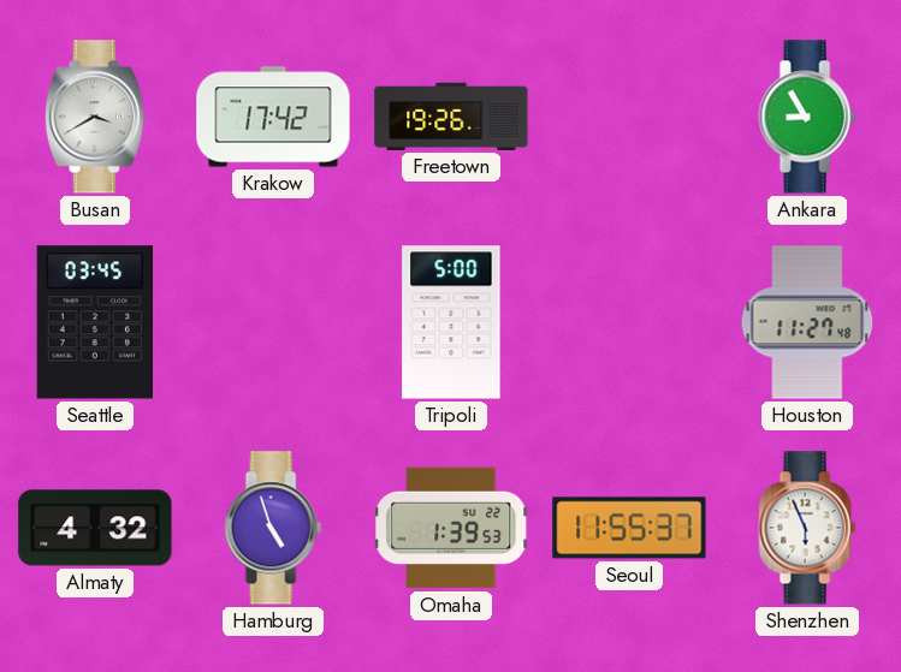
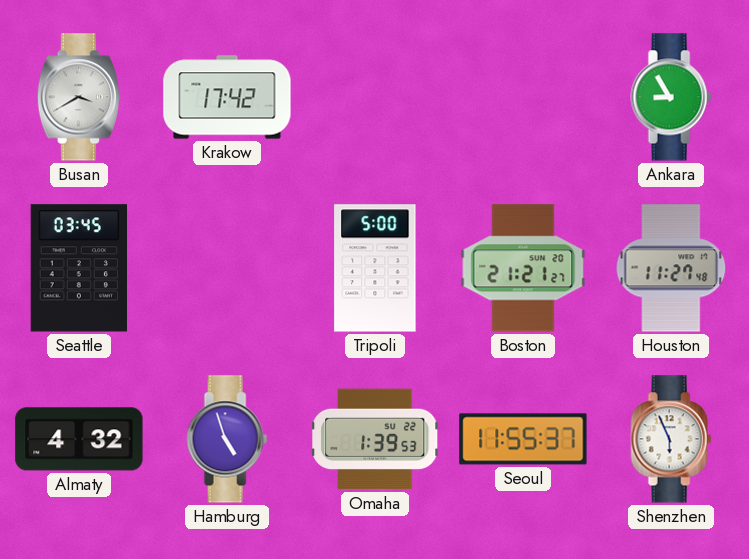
Freetown: 19:26 -> none
Boston: none -> 21:21
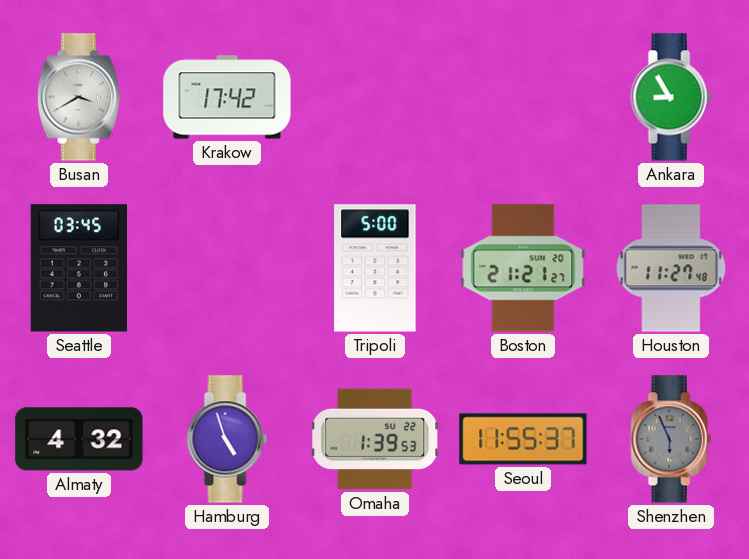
Shenzhen dial: white -> grey
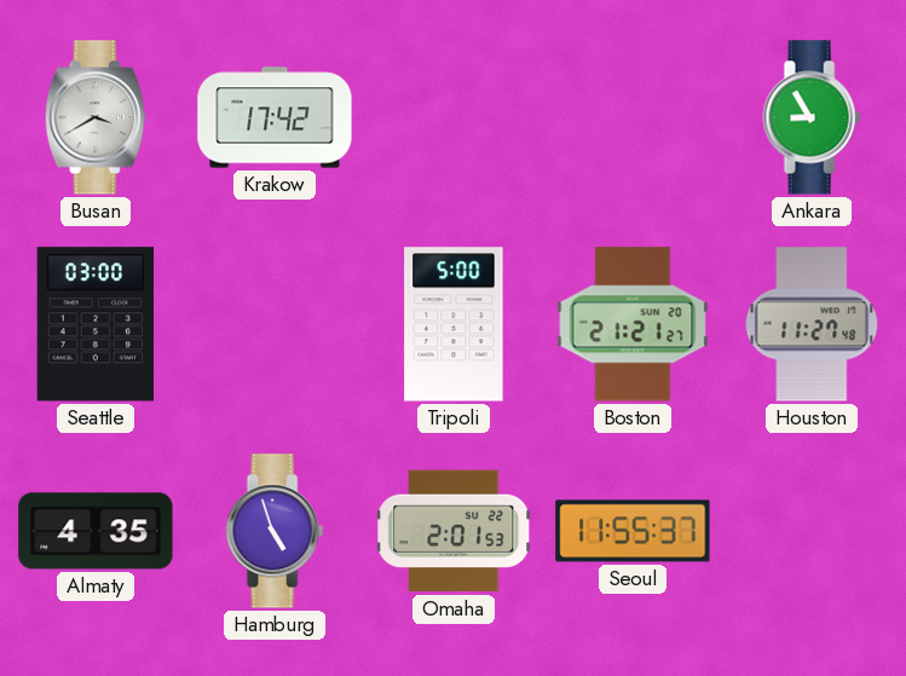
Seattle: 03:45 -> 03:00
Almaty: 4:32 -> 4:35
Omaha: 1:39 -> 2:01
Shenzhen: 5:56 -> none
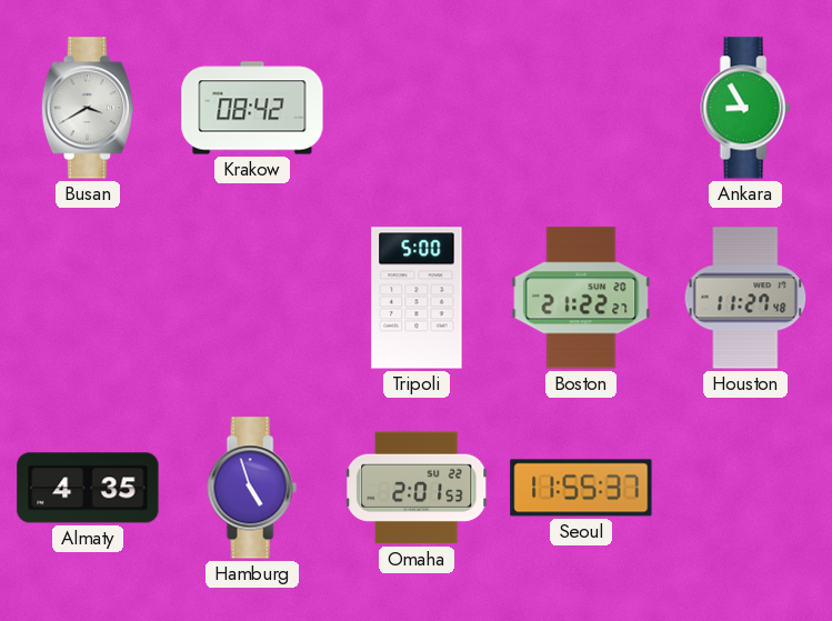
Krakow: 17:42 -> 08:42
Seattle: 03:00 -> none
Boston: 21:21 -> 21:22
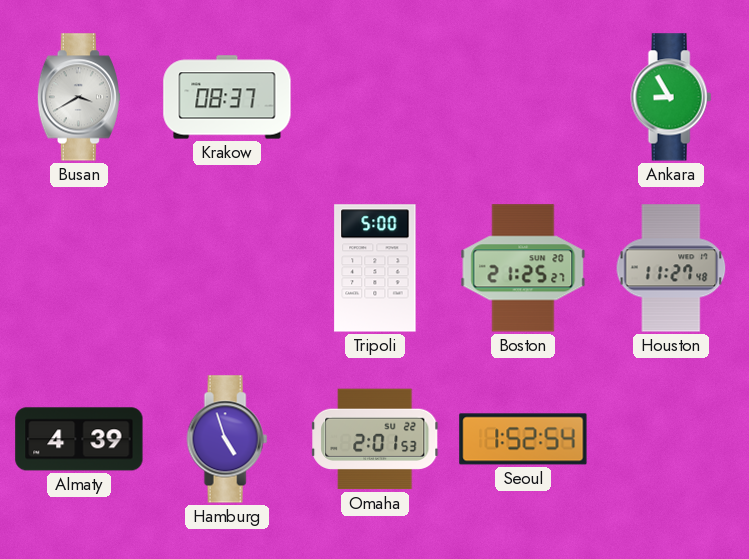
Krakow: 08:42 -> 08:37
Boston: 21:22 -> 21:25
Almaty: 4:35 -> 4:39
Seoul: 11:55 -> 1:52
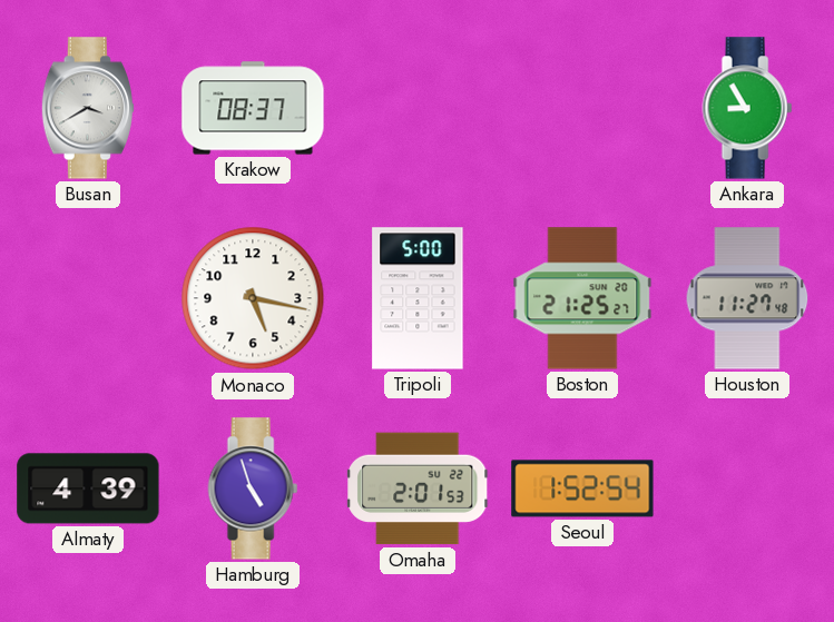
Monaco: none -> 5:17
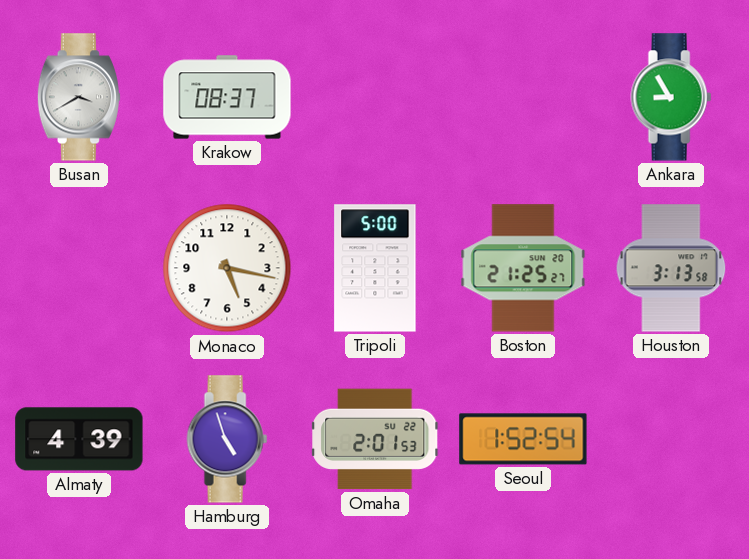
Houston: 11:27 -> 3:13
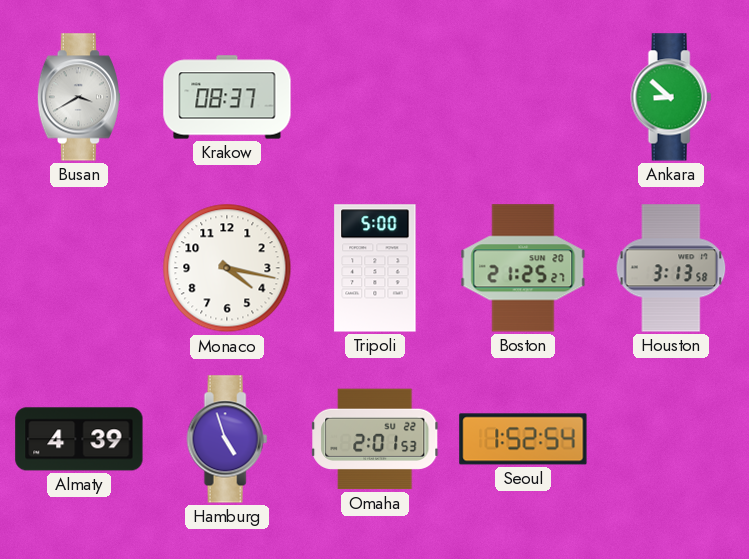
Ankara: 8:55 -> 8:52
Monaco: 5:17 -> 4:17
